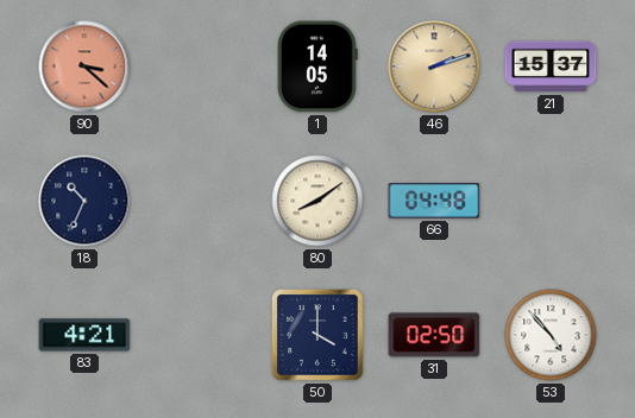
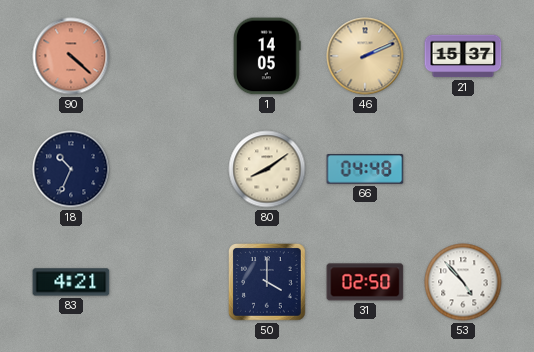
90: 3:22 -> 4:22
46: 2:12 -> 2:11
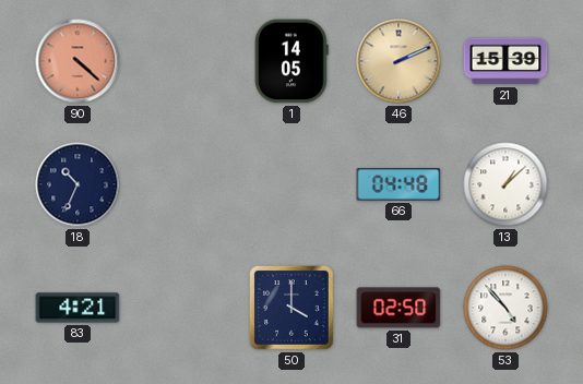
21: 15:37 -> 15:39
80: 8:09 -> none
13: none -> 1:08
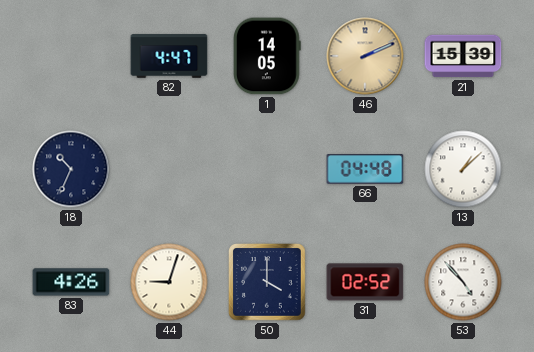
90: 4:22 -> none
82: none -> 4:47
83: 4:21 -> 4:26
44: none -> 9:03
31: 02:50 -> 02:52
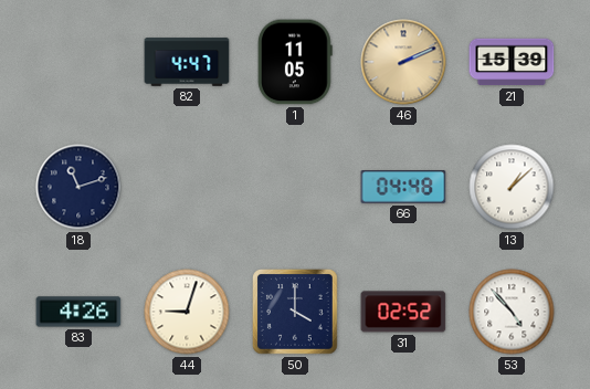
1: 14:05 -> 11:05
18: 10:34 -> 11:12
